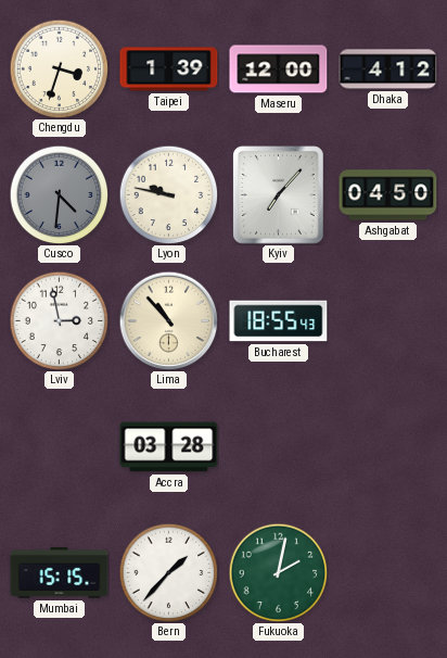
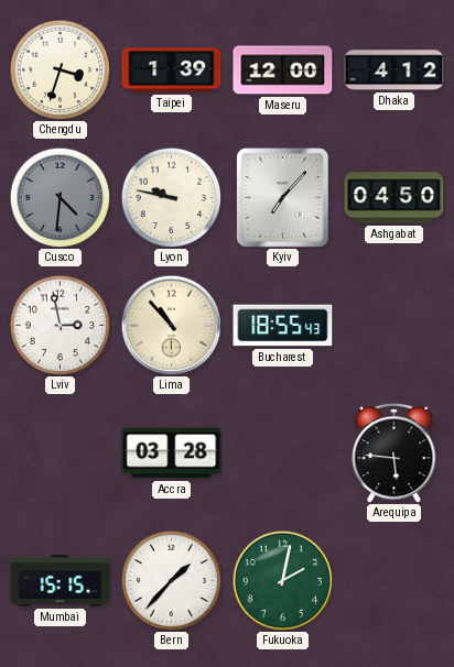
Arequipa: none -> 5:46
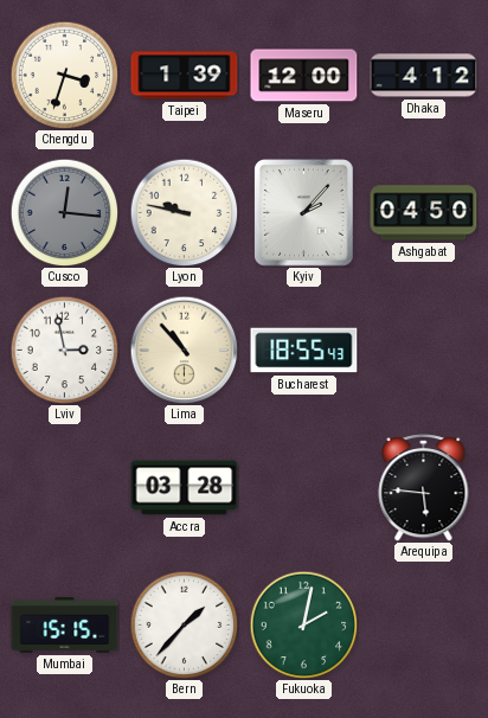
Cusco: 4:31 -> 12:16
Kyiv: 7:07 -> 2:07
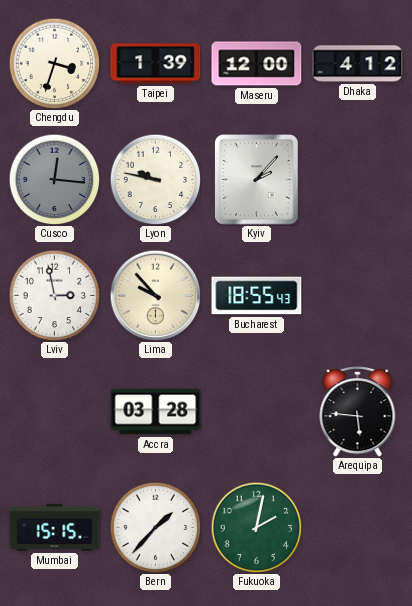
Ashgabat: 04:50 -> none
Lima: 10:53 -> 9:53
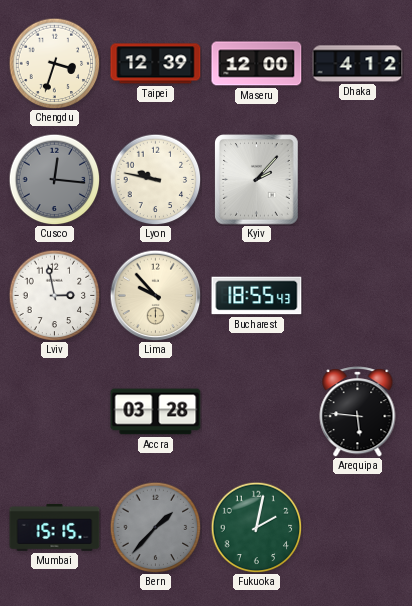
Taipei: 1:39 -> 12:39
Bern dial: white -> grey
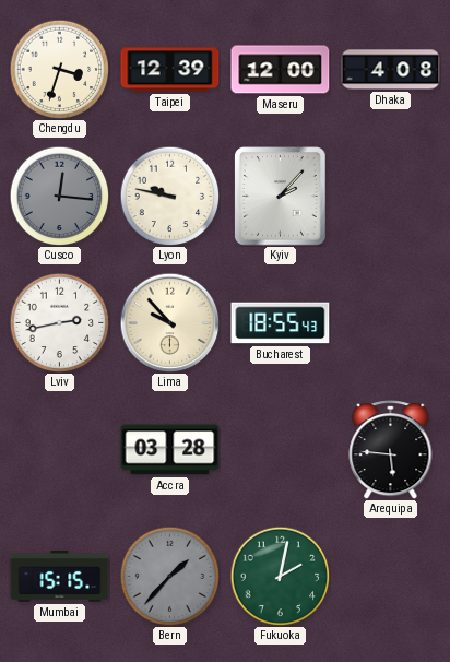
Dhaka: 4:12 -> 4:08
Lviv: 2:58 -> 2:43
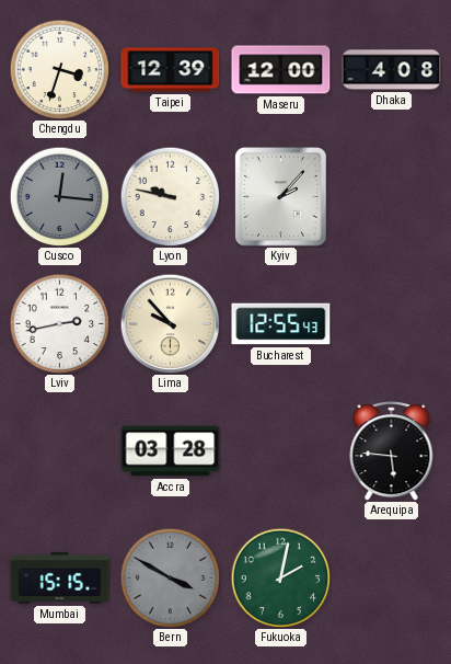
Bucharest: 18:55 -> 12:55
Bern: 1:37 -> 3:50
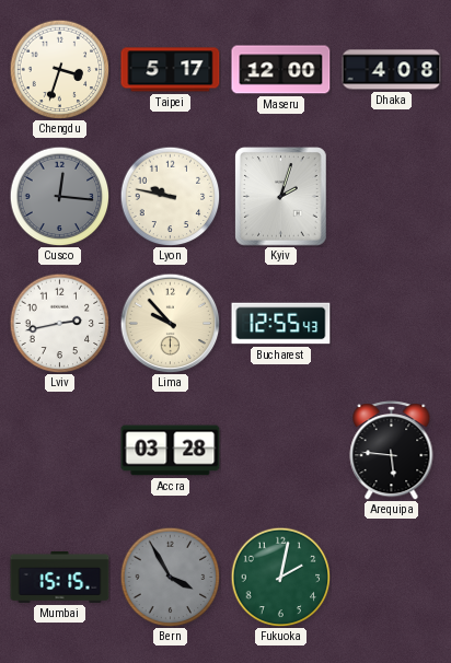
Taipei: 12:39 -> 5:17
Kyiv: 2:07 -> 2:03
Bern: 3:50 -> 3:55
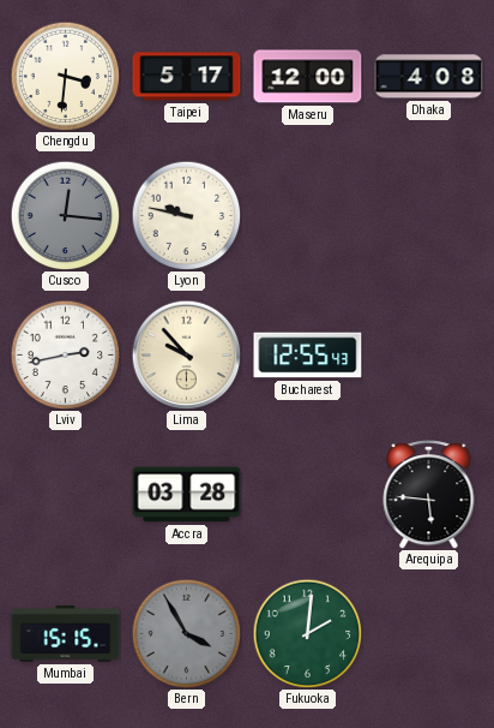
Chengdu: 3:33 -> 3:31
Kyiv: 2:03 -> none
Fukuoka: 2:02 -> 2:01
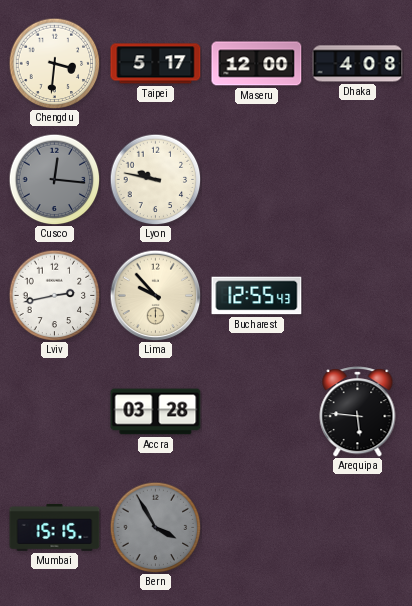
Fukuoka: 2:01 -> none
